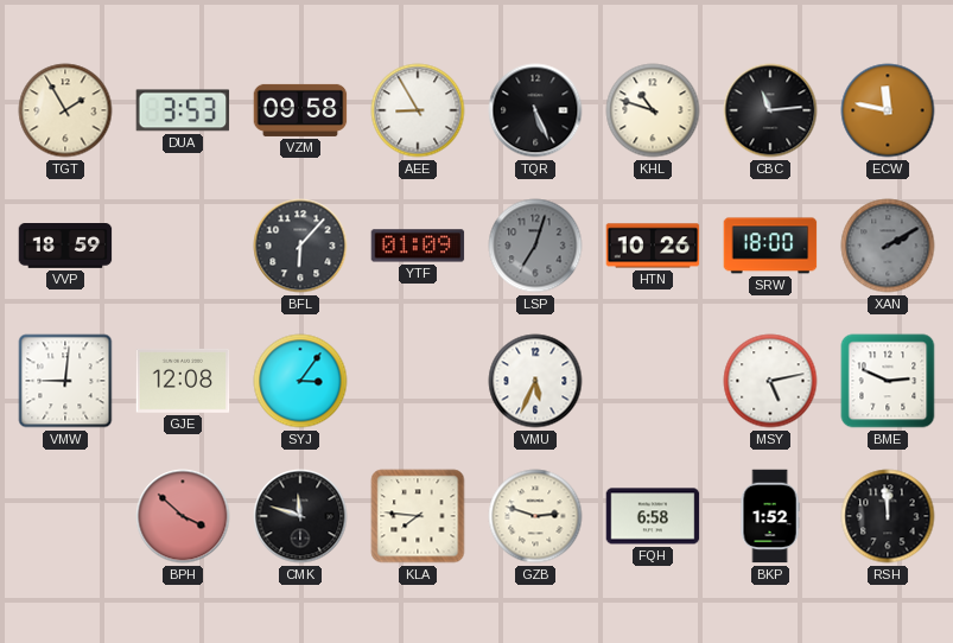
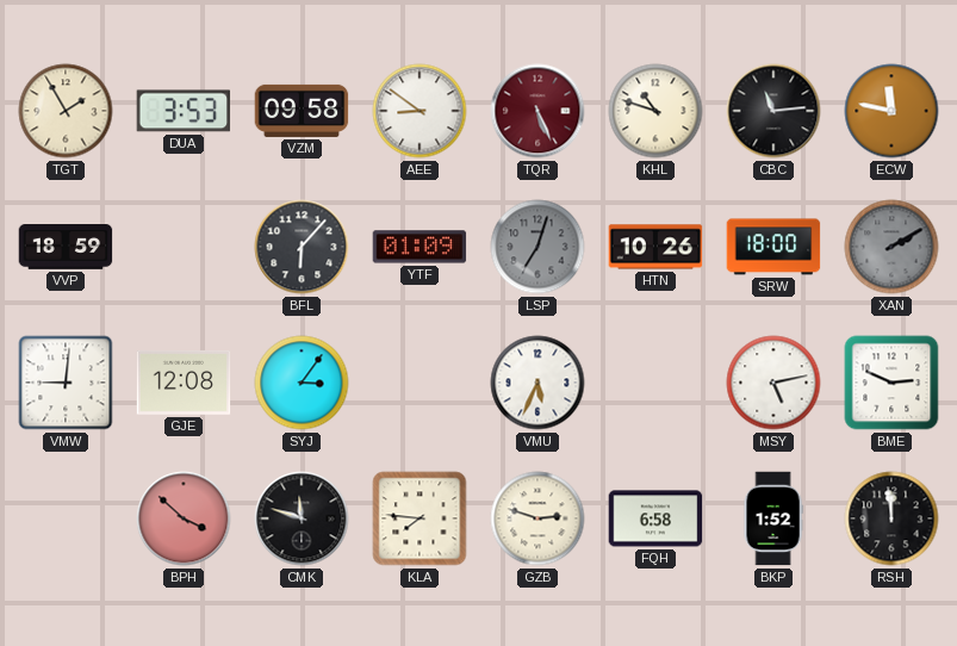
AEE: 8:55 -> 8:51
TQR dial: black -> burgundy
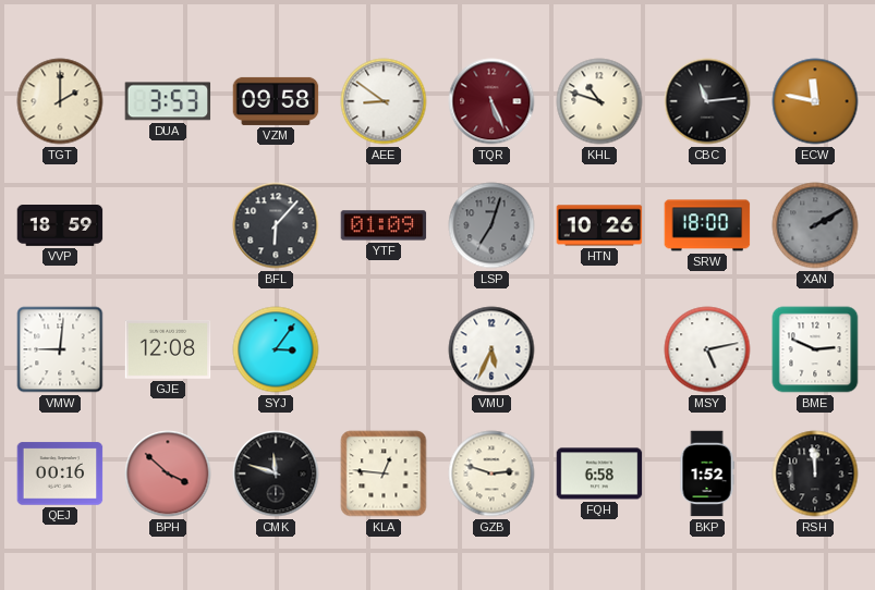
TGT: 1:55 -> 2:00
QEJ: none -> 00:16
KLA: 7:46 -> 12:46
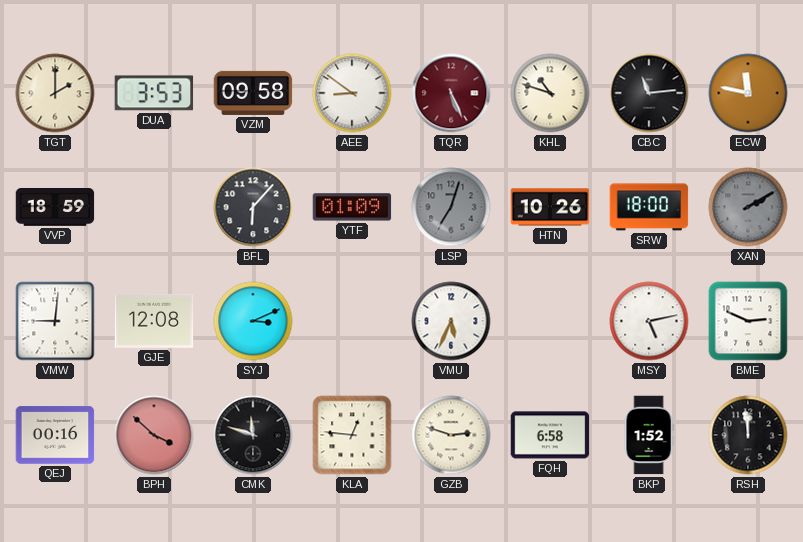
SYJ: 3:06 -> 3:11
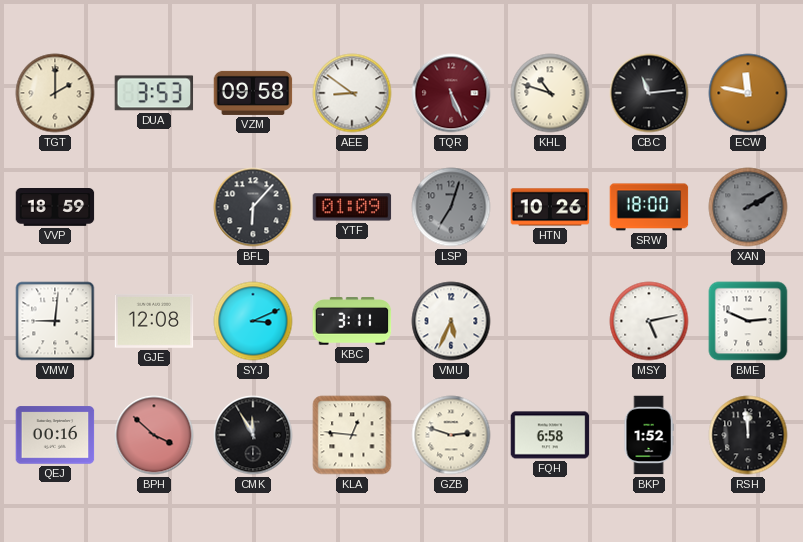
KBC: none -> 3:11
CMK: 11:48 -> 11:55
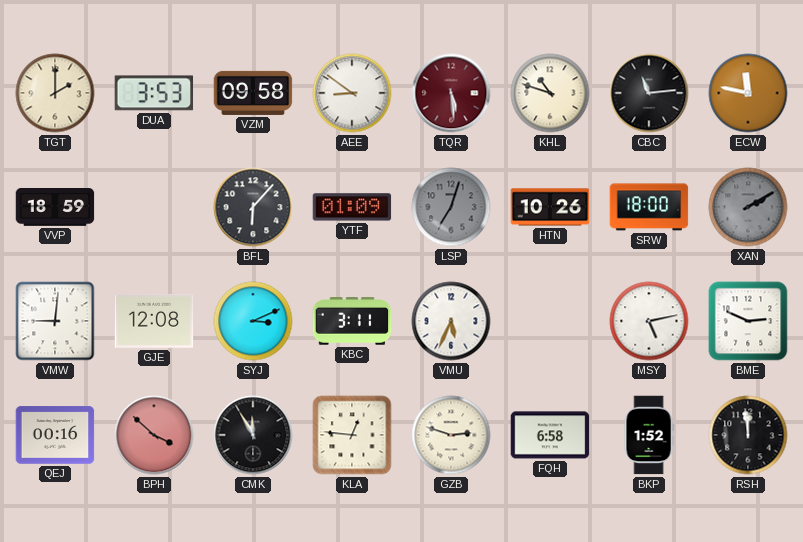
TQR: 5:26 -> 5:29
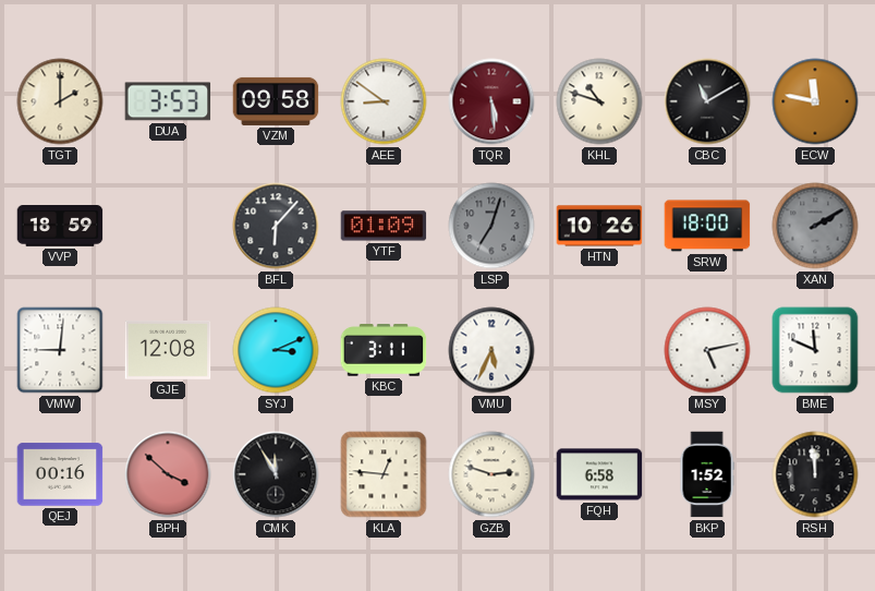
CBC: 11:14 -> 11:10
BME: 2:49 -> 11:49
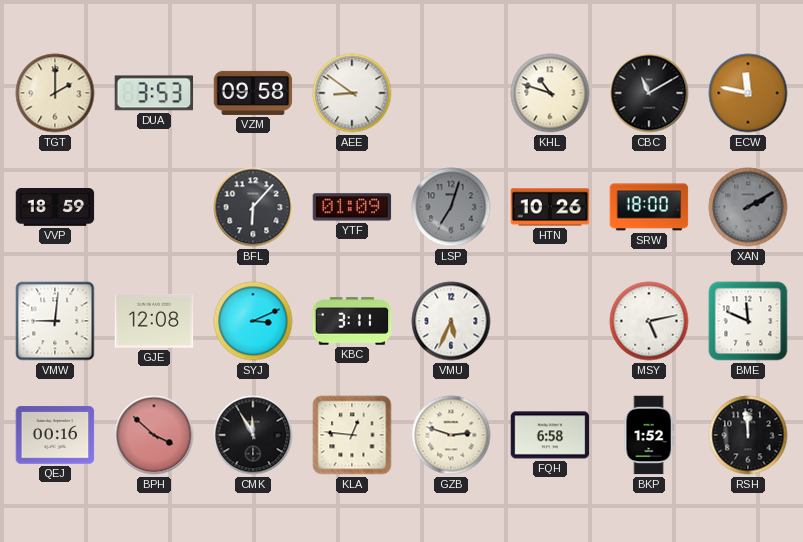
TQR: 5:29 -> none
